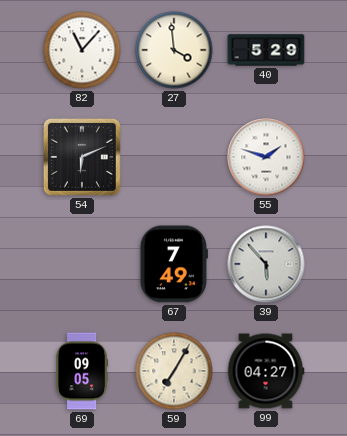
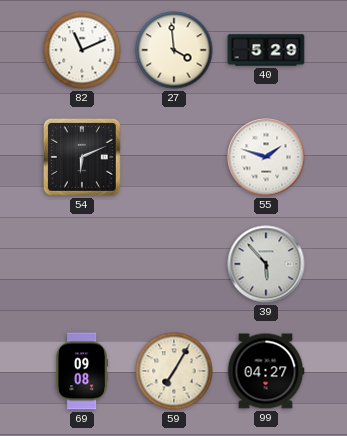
82: 11:07 -> 11:11
67: 7:49 -> none
69: 09:05 -> 09:08
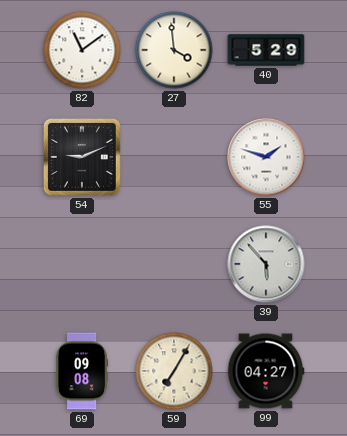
82: 11:11 -> 11:09
54: 6:11 -> 9:11
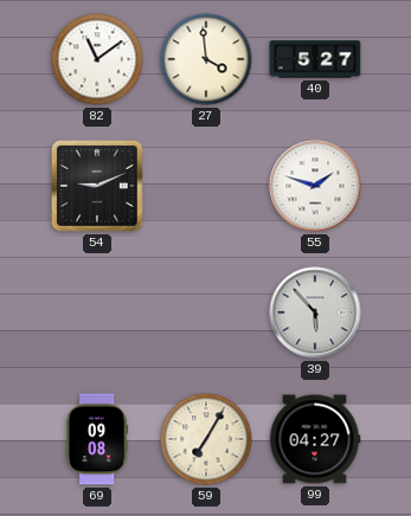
40: 5:29 -> 5:27
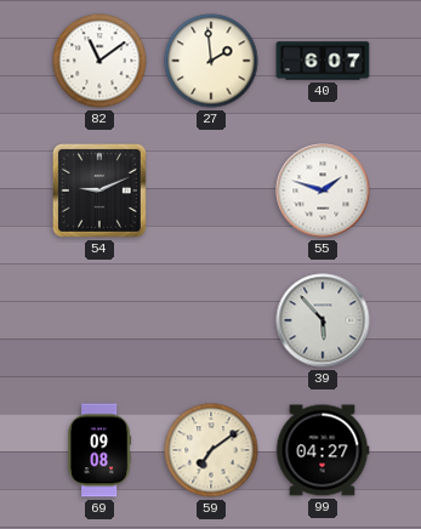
27: 3:59 -> 1:59
40: 5:27 -> 6:07
59: 7:05 -> 7:09
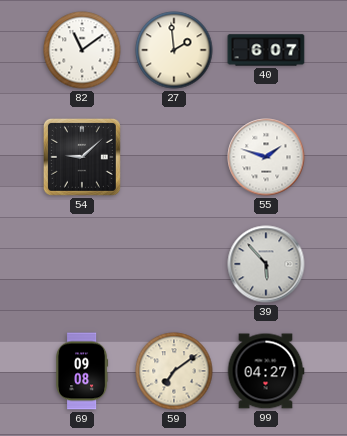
54: 9:11 -> 9:08
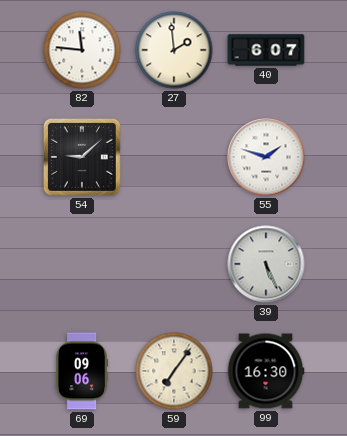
82: 11:09 -> 11:46
39: 5:53 -> 5:26
69: 09:08 -> 09:06
59: 7:09 -> 7:06
99: 04:27 -> 16:30
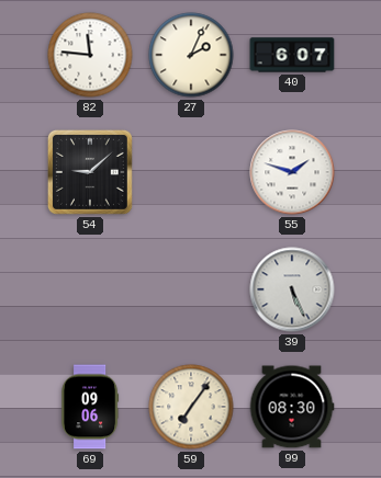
27: 1:59 -> 2:04
99: 16:30 -> 08:30
